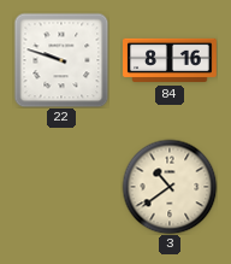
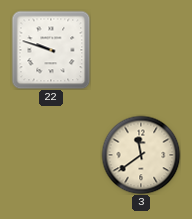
84: 8:16 -> none
3: 10:39 -> 11:39
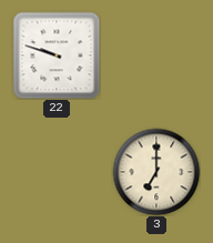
3: 11:39 -> 7:00
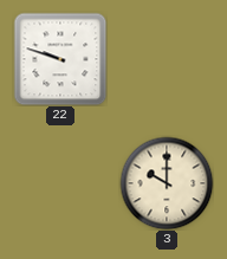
3: 7:00 -> 10:00
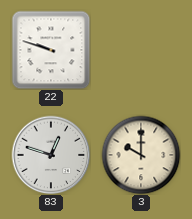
83: none -> 12:48
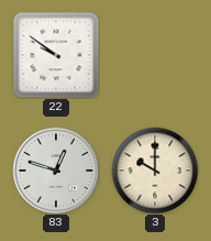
22: 9:48 -> 9:51
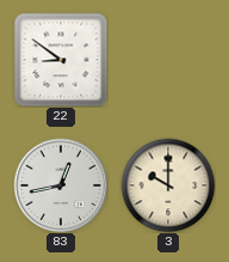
22: 9:51 -> 8:51
83: 12:48 -> 12:43
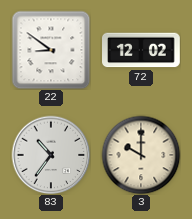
72: none -> 12:02
83: 12:43 -> 10:36
